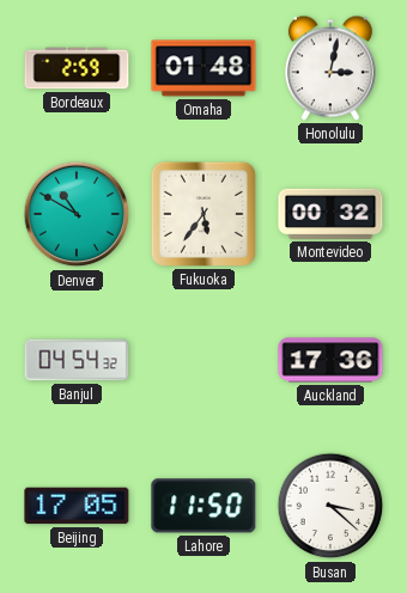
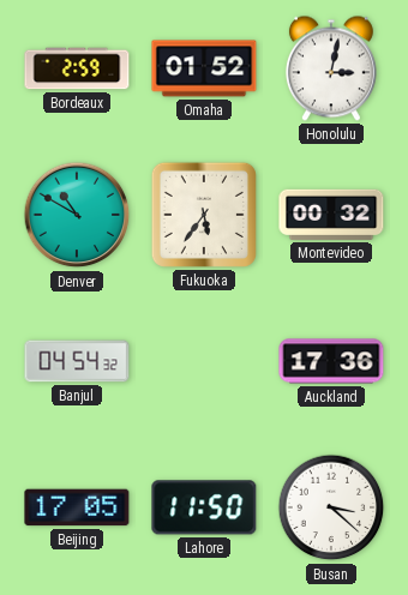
Omaha: 01:48 -> 01:52
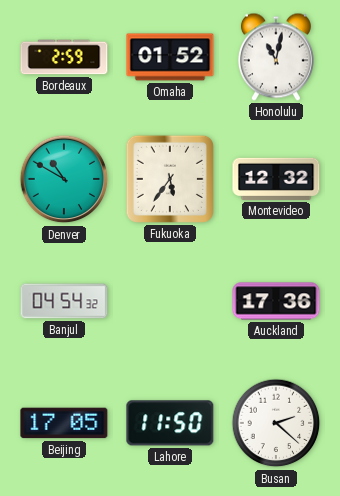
Honolulu: 3:02 -> 11:02
Montevideo: 00:32 -> 12:32
Busan: 3:22 -> 2:22
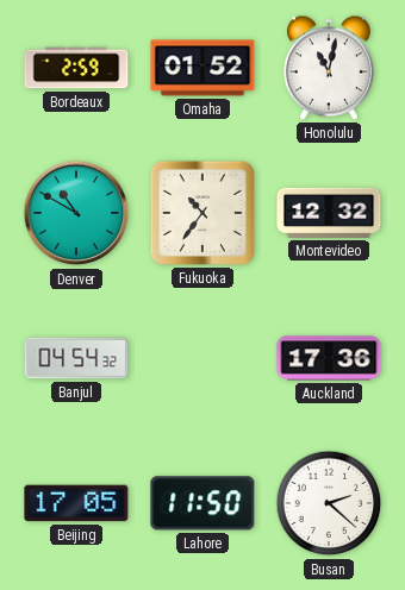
Fukuoka: 5:36 -> 10:36
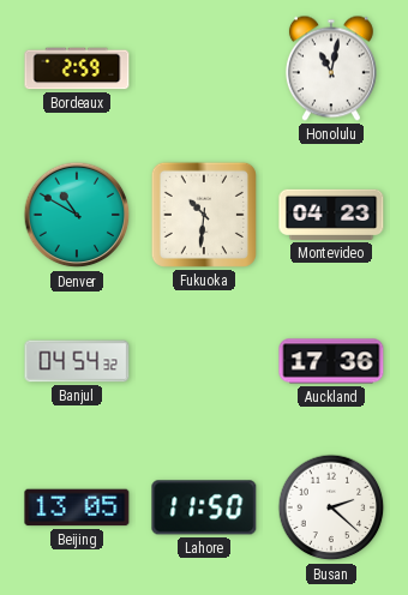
Omaha: 01:52 -> none
Fukuoka: 10:36 -> 10:31
Montevideo: 12:32 -> 04:23
Beijing: 17:05 -> 13:05
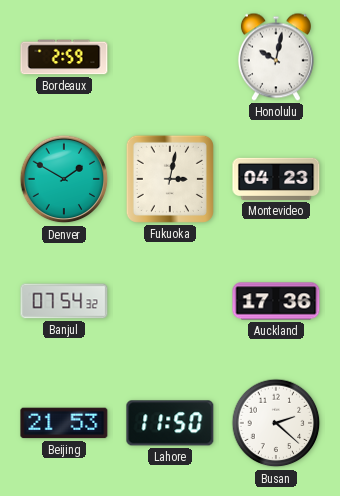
Honolulu: 11:02 -> 10:02
Denver: 10:50 -> 1:50
Fukuoka: 10:31 -> 3:02
Banjul: 04:54 -> 07:54
Beijing: 13:05 -> 21:53
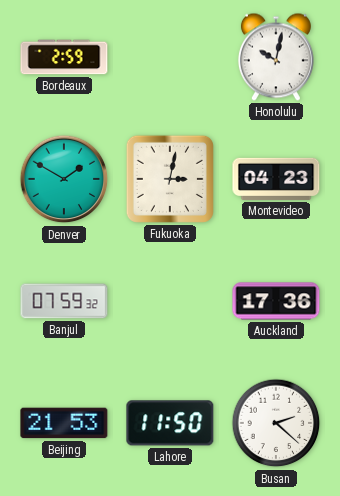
Banjul: 07:54 -> 07:59
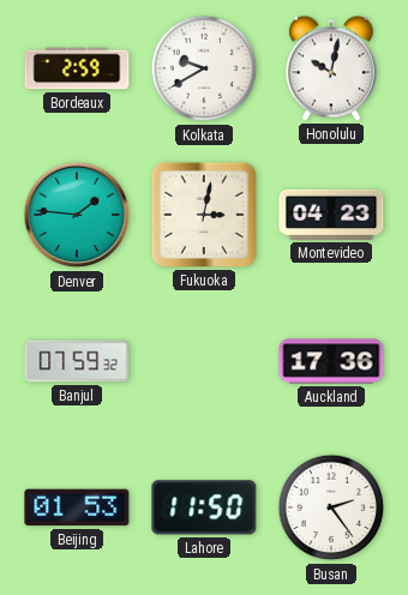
Kolkata: none -> 9:40
Denver: 1:50 -> 1:46
Beijing: 21:53 -> 01:53
Busan: 2:22 -> 2:24
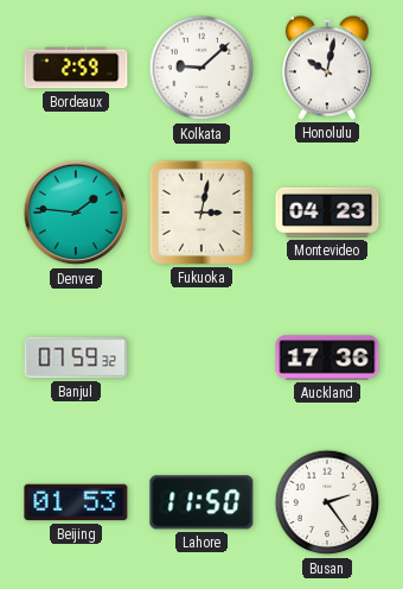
Kolkata: 9:40 -> 9:08
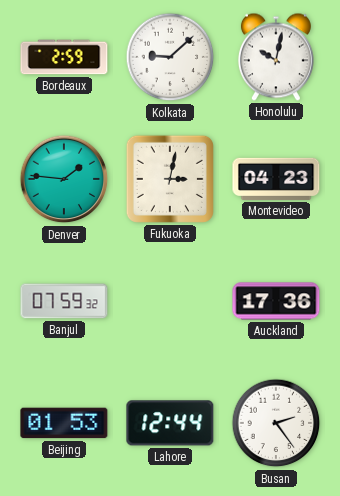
Lahore: 11:50 -> 12:44
